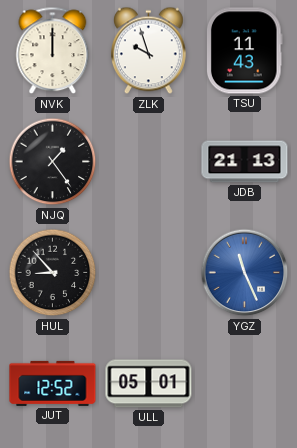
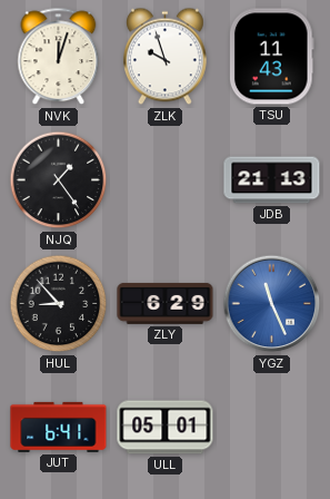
NVK: 12:00 -> 12:03
ZLY: none -> 6:29
JUT: 12:52 -> 6:41
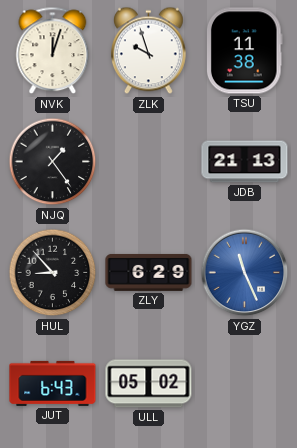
TSU: 11:43 -> 11:38
JUT: 6:41 -> 6:43
ULL: 05:01 -> 05:02
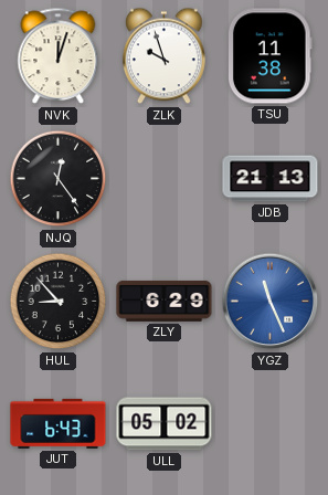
NJQ: 1:24 -> 12:24
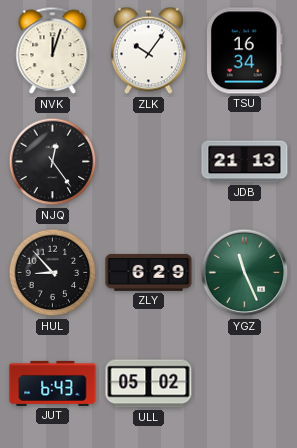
ZLK: 9:57 -> 10:06
TSU: 11:38 -> 16:34
YGZ dial: blue -> green
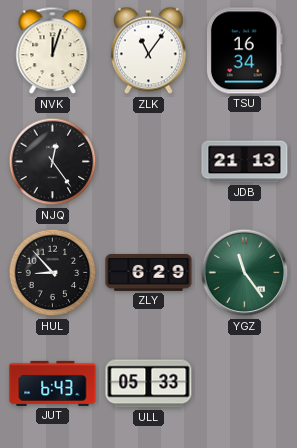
ZLK: 10:06 -> 11:06
YGZ: 11:26 -> 11:24
ULL: 05:02 -> 05:33
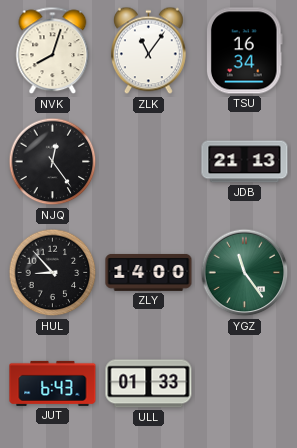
NVK: 12:03 -> 8:03
ZLY: 6:29 -> 14:00
ULL: 05:33 -> 01:33
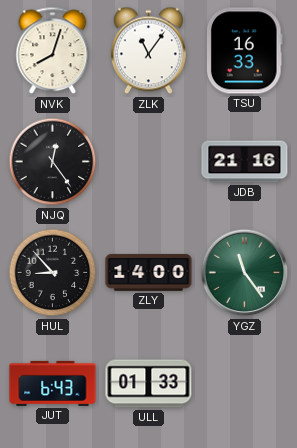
TSU: 16:34 -> 16:33
JDB: 21:13 -> 21:16
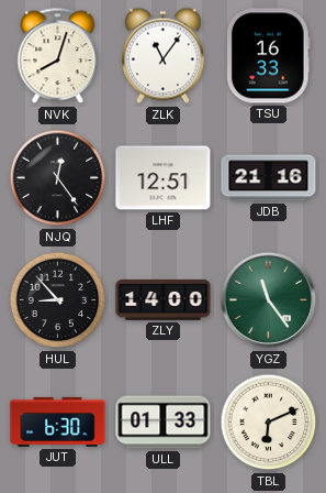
LHF: none -> 12:51
JUT: 6:43 -> 6:30
TBL: none -> 6:11
